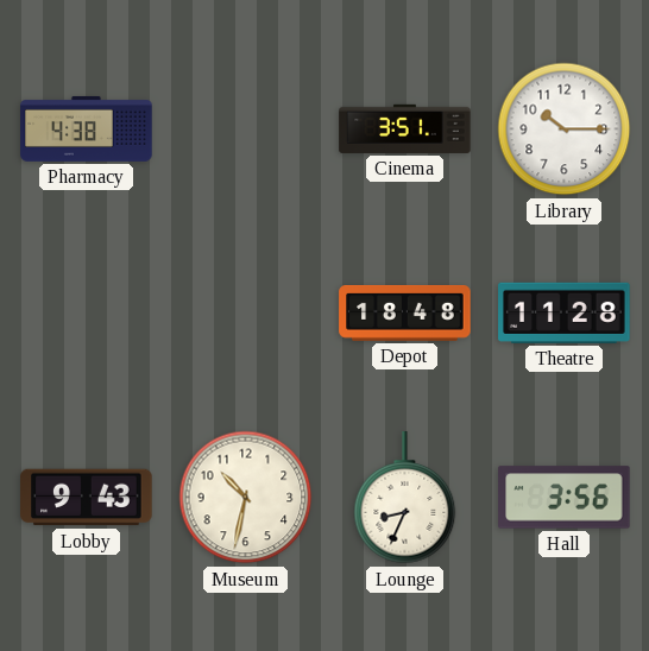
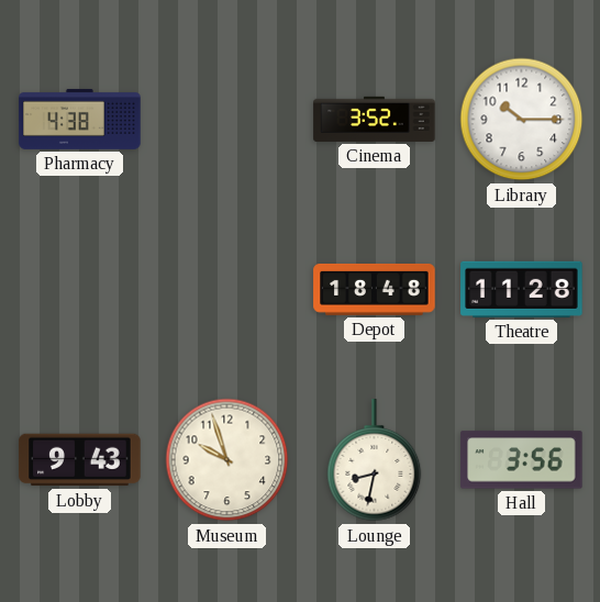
Cinema: 3:51 -> 3:52
Museum: 10:32 -> 9:57
Lounge: 8:34 -> 8:32
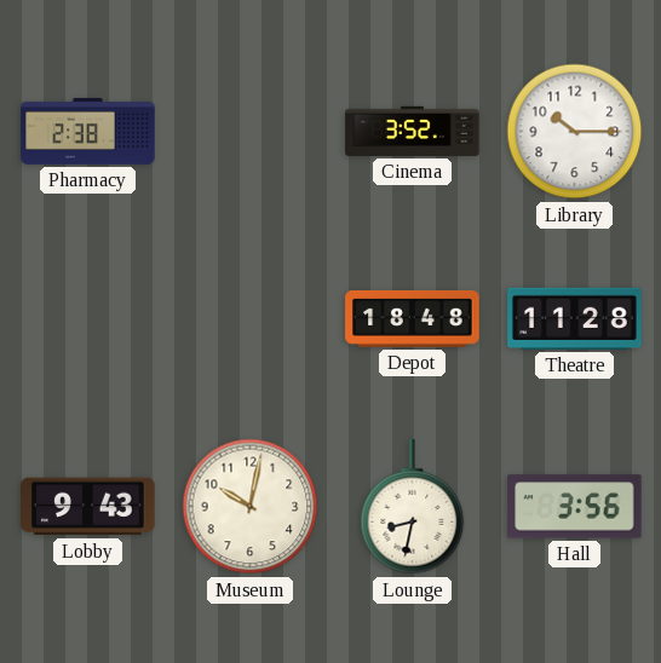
Pharmacy: 4:38 -> 2:38
Museum: 9:57 -> 10:02
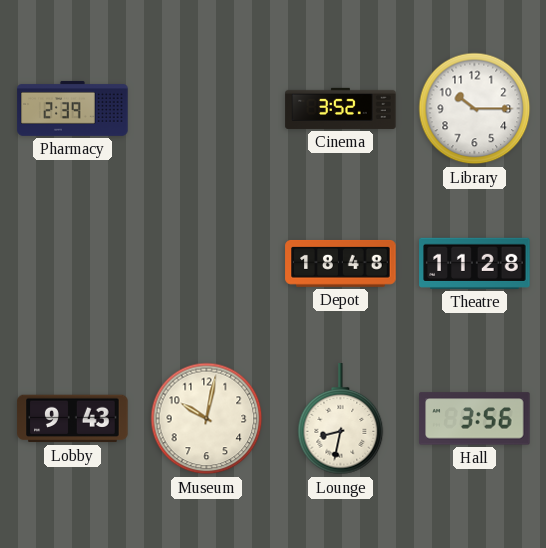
Pharmacy: 2:38 -> 2:39
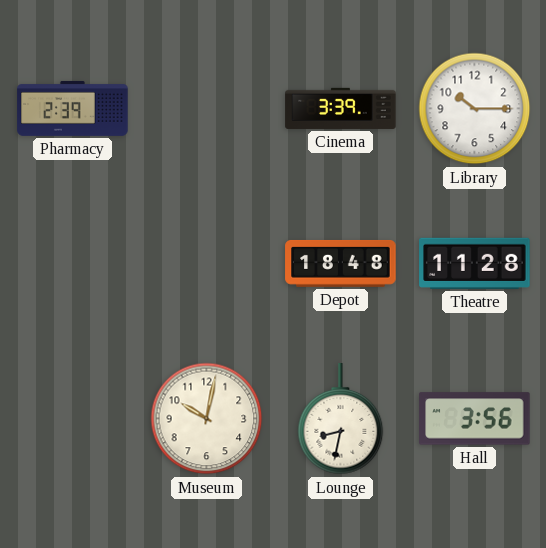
Cinema: 3:52 -> 3:39
Lobby: 9:43 -> none
